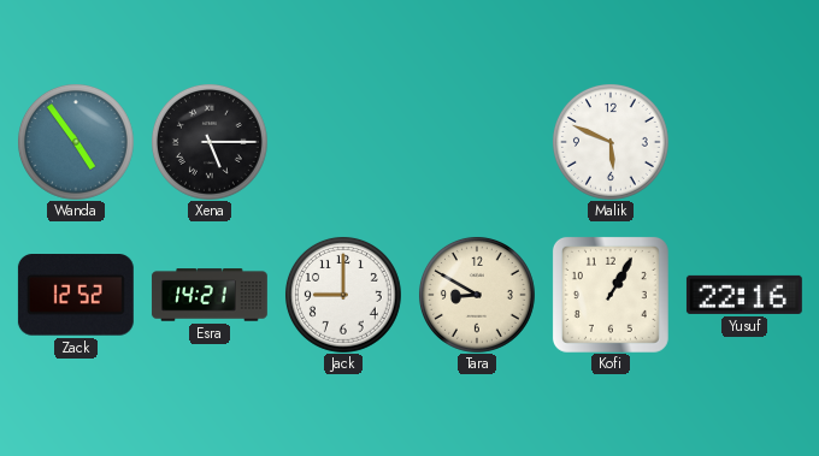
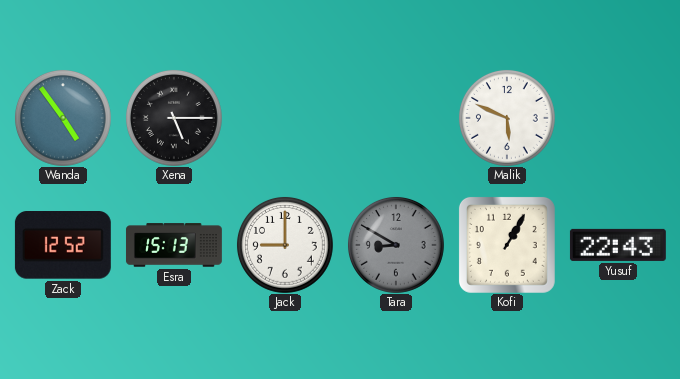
Esra: 14:21 -> 15:13
Tara dial: cream -> grey
Yusuf: 22:16 -> 22:43
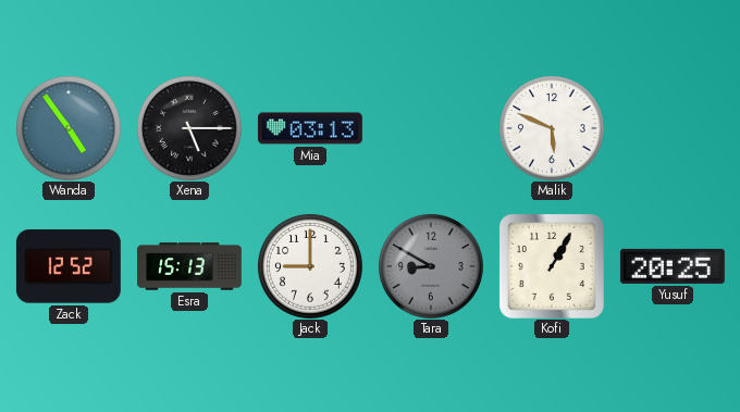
Mia: none -> 03:13
Yusuf: 22:43 -> 20:25
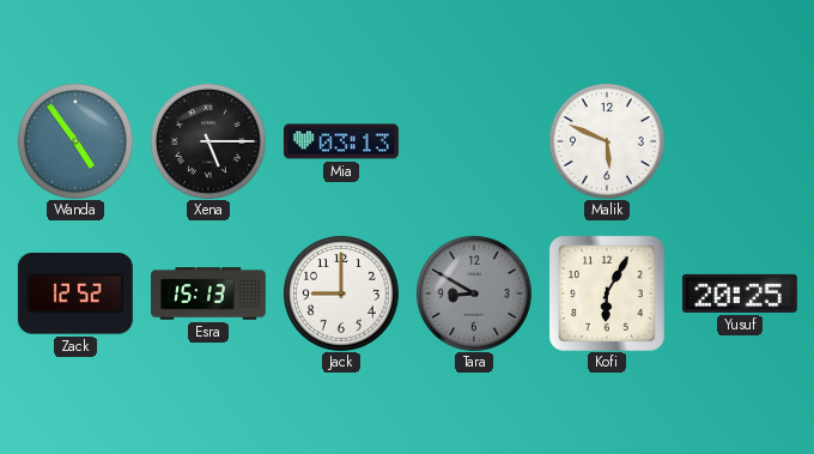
Kofi: 1:05 -> 6:05
